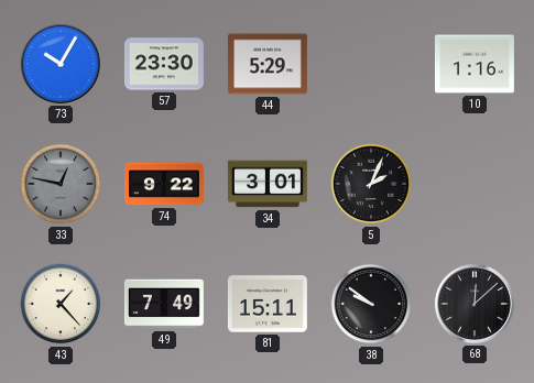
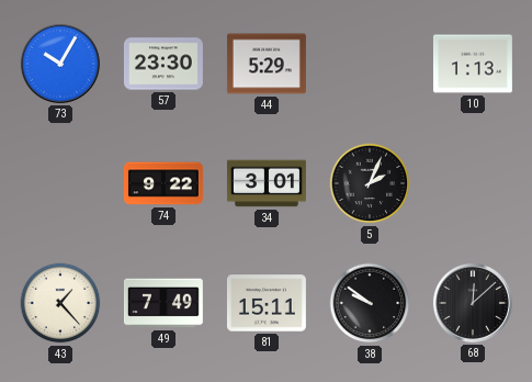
10: 1:16 -> 1:13
33: 12:47 -> none
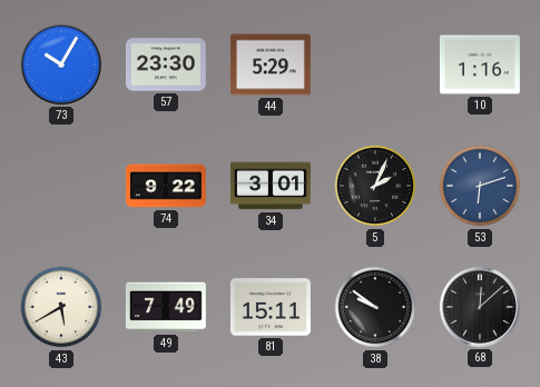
10: 1:13 -> 1:16
53: none -> 6:12
43: 1:23 -> 5:40
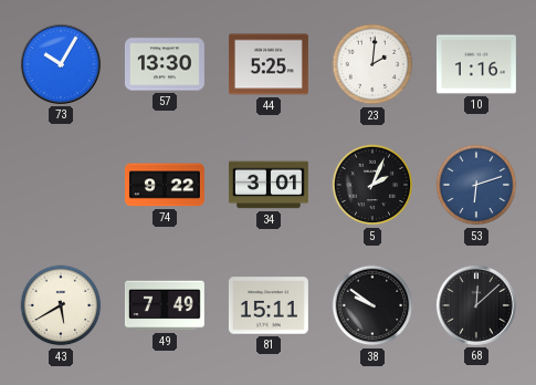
57: 23:30 -> 13:30
44: 5:29 -> 5:25
23: none -> 2:01
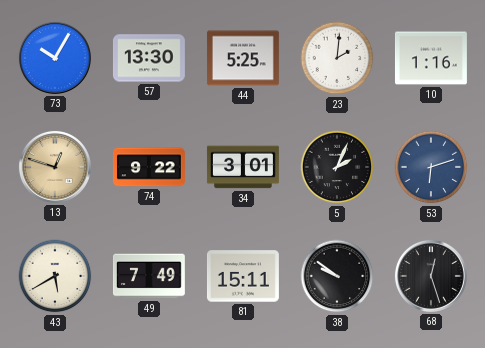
13: none -> 12:48
68: 12:08 -> 12:27
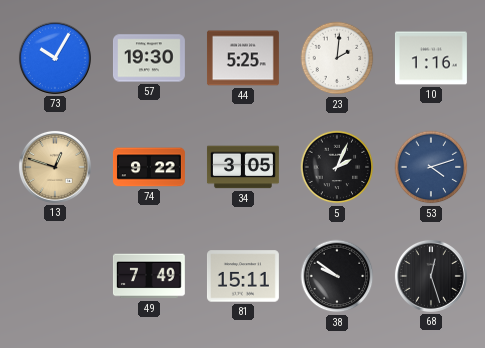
57: 13:30 -> 19:30
34: 3:01 -> 3:05
53: 6:12 -> 4:12
43: 5:40 -> none
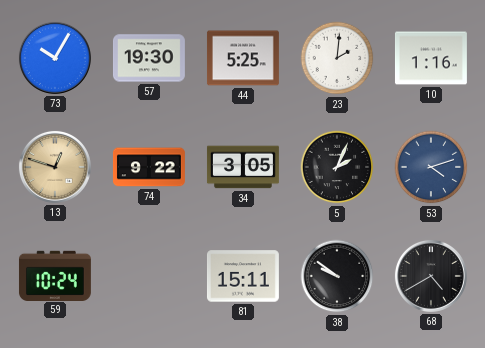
59: none -> 10:24
49: 7:49 -> none
68: 12:27 -> 4:40
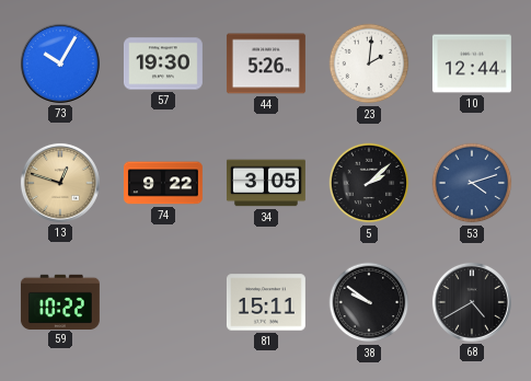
44: 5:25 -> 5:26
10: 1:16 -> 12:44
5: 2:04 -> 2:08
59: 10:24 -> 10:22
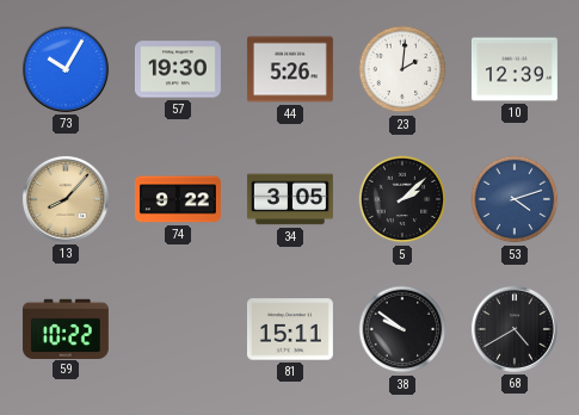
10: 12:44 -> 12:39
13: 12:48 -> 8:07
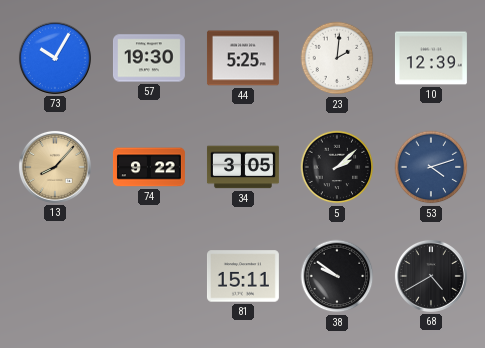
44: 5:26 -> 5:25
59: 10:22 -> none
